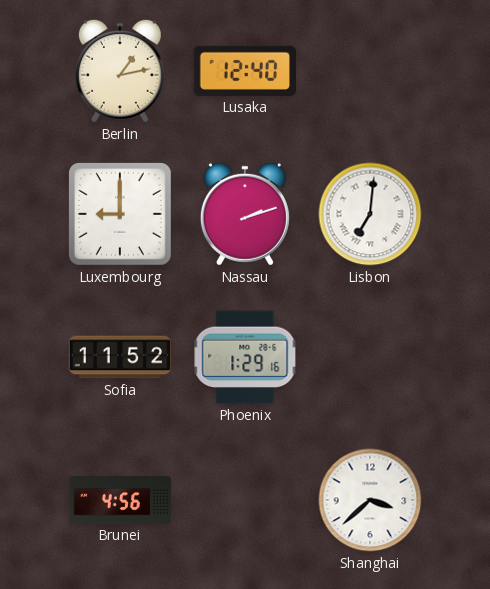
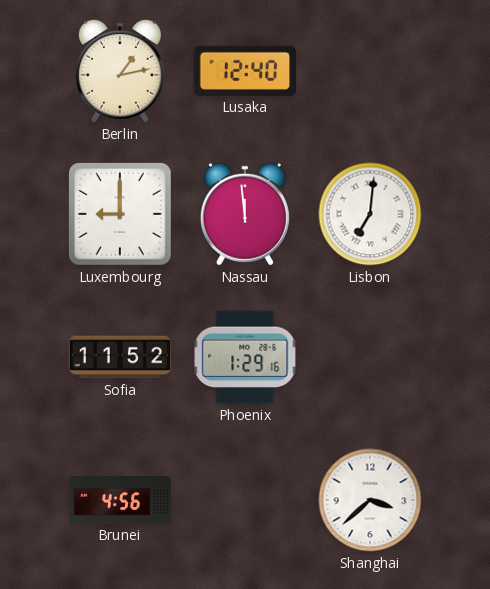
Nassau: 2:12 -> 11:59
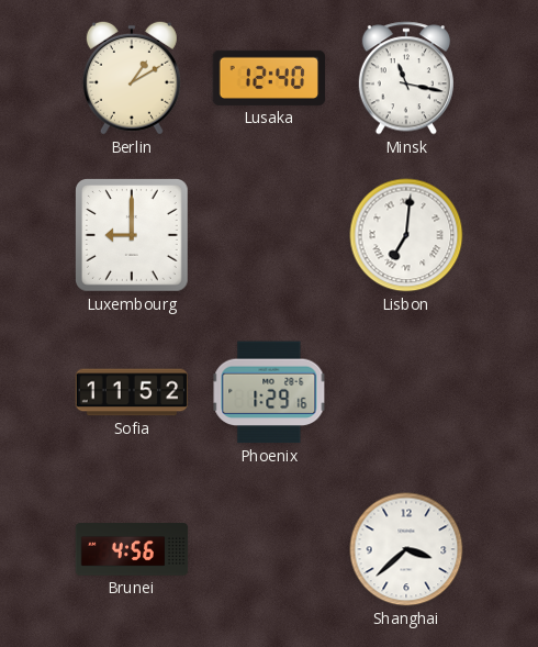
Berlin: 1:13 -> 1:10
Minsk: none -> 11:17
Nassau: 11:59 -> none
